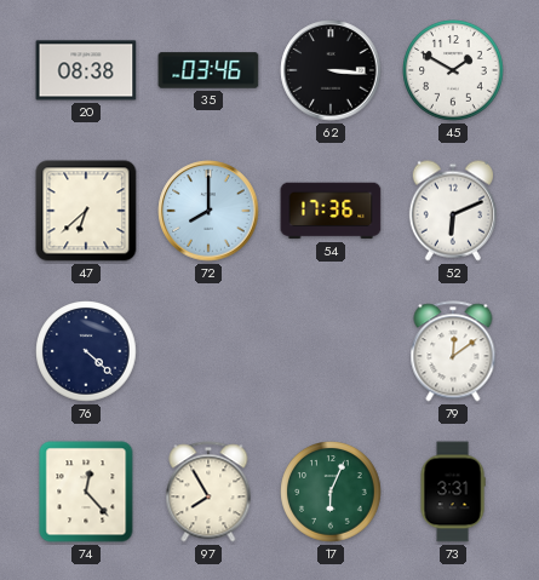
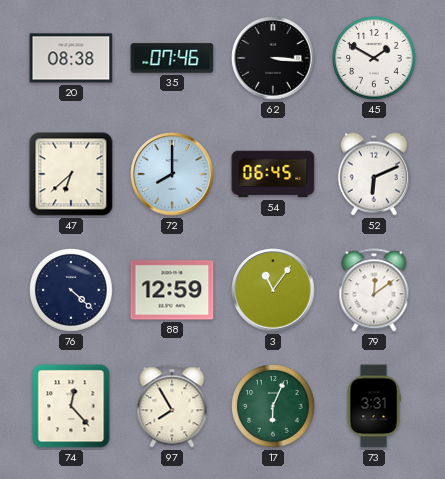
35: 03:46 -> 07:46
54: 17:36 -> 06:45
88: none -> 12:59
3: none -> 11:06
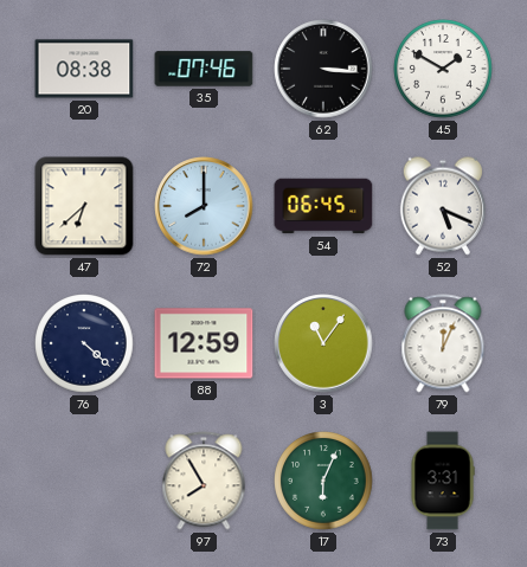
52: 6:11 -> 5:19
79: 12:09 -> 12:04
74: 12:23 -> none
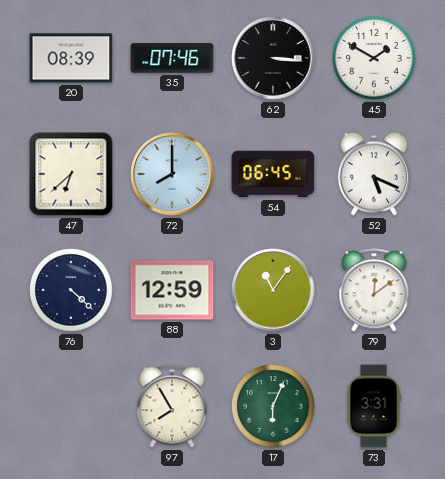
20: 08:38 -> 08:39
79: 12:04 -> 12:09
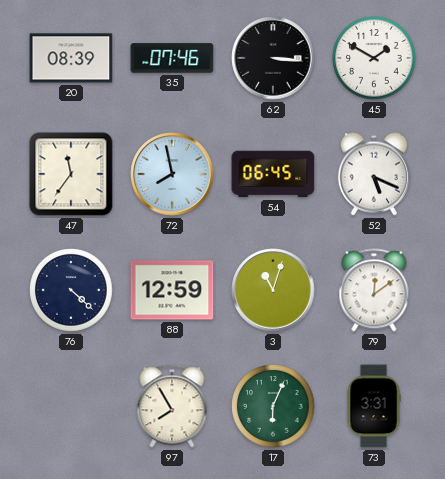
47: 6:38 -> 11:36
72: 8:00 -> 7:58
3: 11:06 -> 11:03
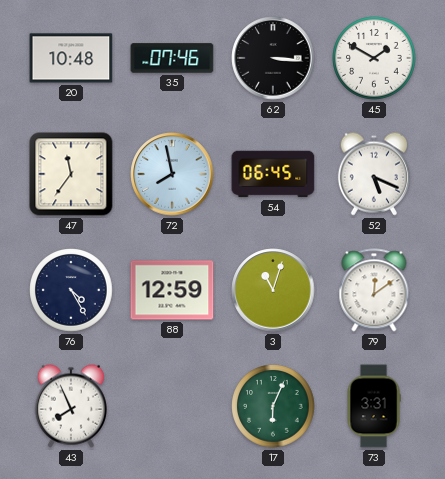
20: 08:39 -> 10:48
76: 4:22 -> 4:25
43: none -> 7:56
97: 7:55 -> none
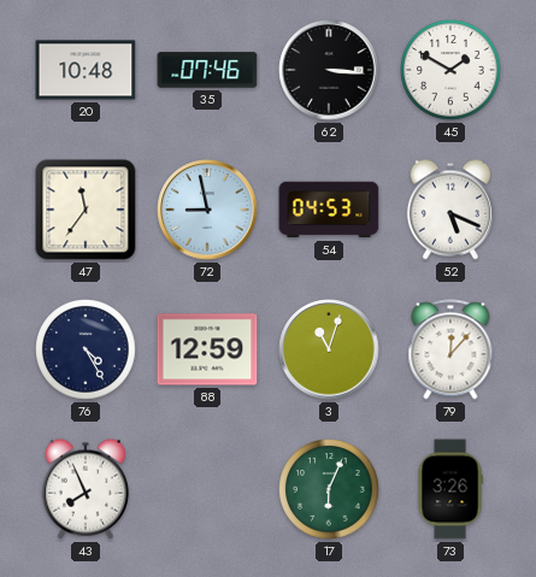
72: 7:58 -> 8:58
54: 06:45 -> 04:53
79: 12:09 -> 12:07
73: 3:31 -> 3:26
